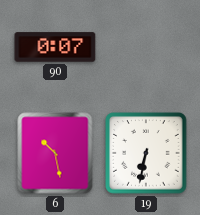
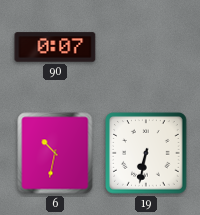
6: 10:28 -> 10:32
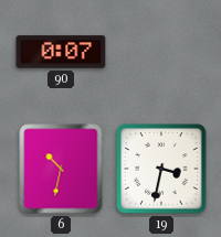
19: 6:32 -> 3:32
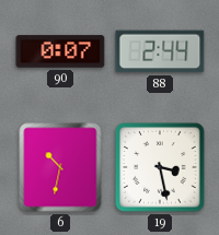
88: none -> 2:44
19: 3:32 -> 3:28
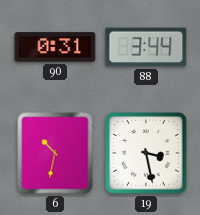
90: 0:07 -> 0:31
88: 2:44 -> 3:44
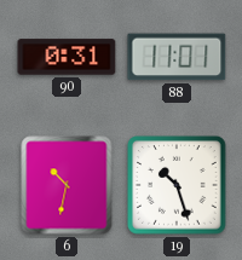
88: 3:44 -> 11:01
19: 3:28 -> 10:27
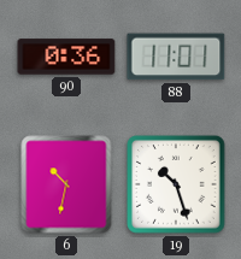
90: 0:31 -> 0:36
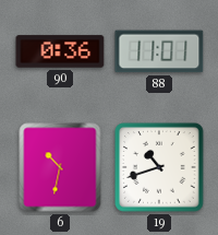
19: 10:27 -> 10:42
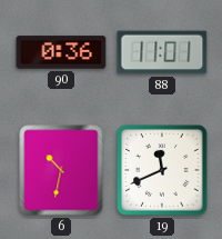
19: 10:42 -> 11:41
